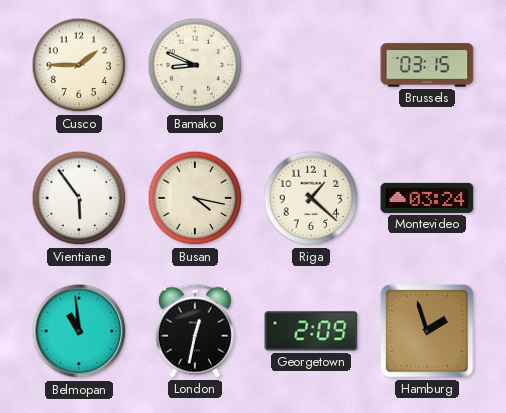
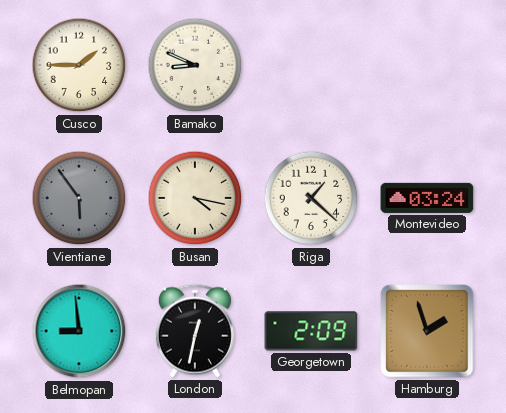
Brussels: 03:15 -> none
Vientiane dial: white -> grey
Belmopan: 10:59 -> 8:59
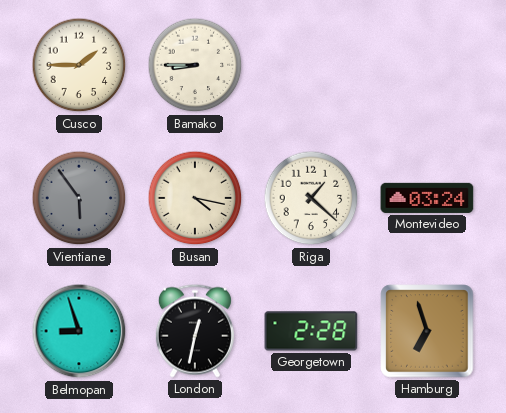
Bamako: 8:49 -> 8:45
Belmopan: 8:59 -> 8:57
Georgetown: 2:09 -> 2:28
Hamburg: 1:57 -> 6:57
